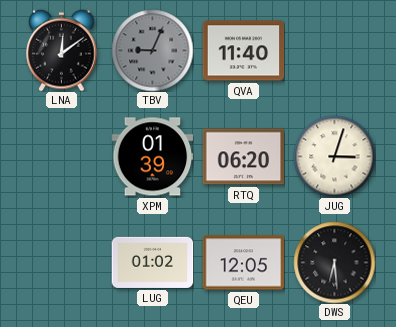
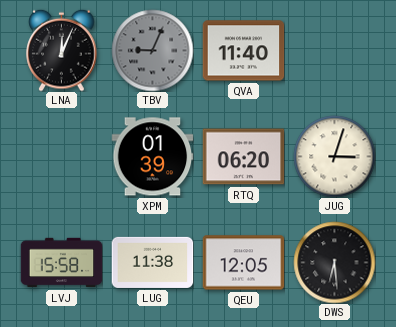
LNA: 12:09 -> 12:04
LVJ: none -> 15:58
LUG: 01:02 -> 11:38
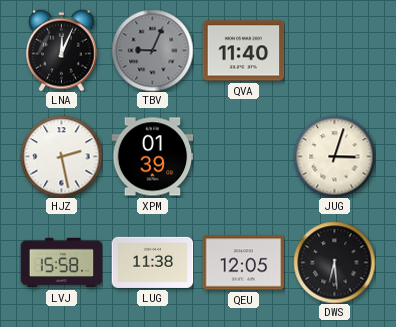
HJZ: none -> 2:28
RTQ: 06:20 -> none
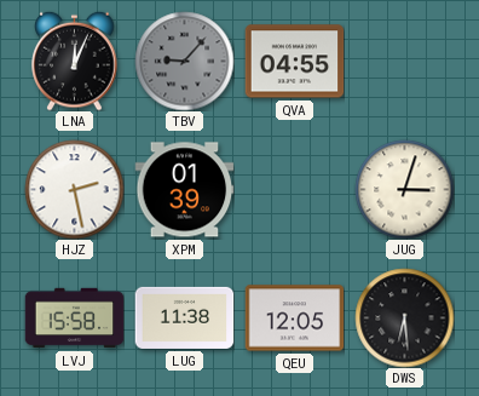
TBV: 9:04 -> 9:07
QVA: 11:40 -> 04:55
